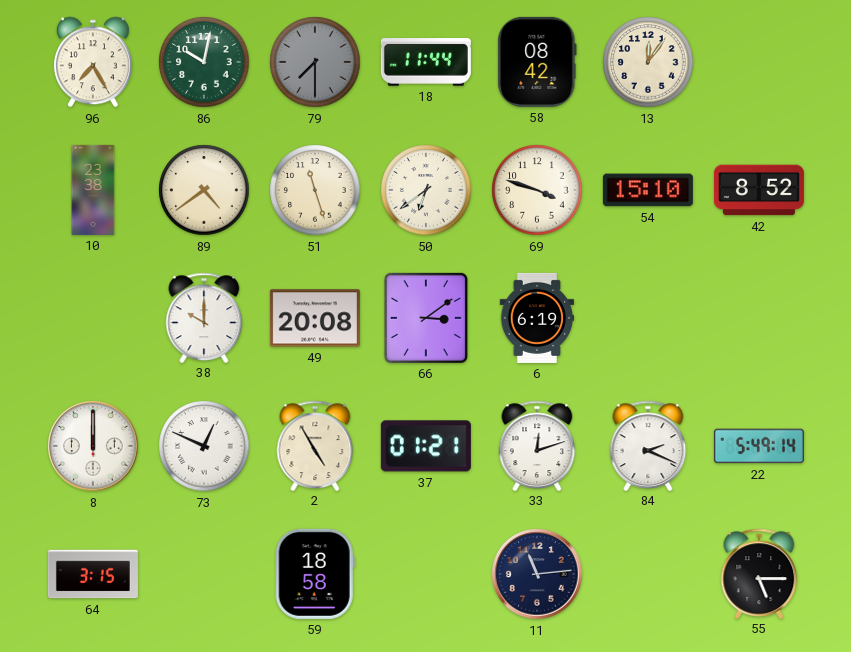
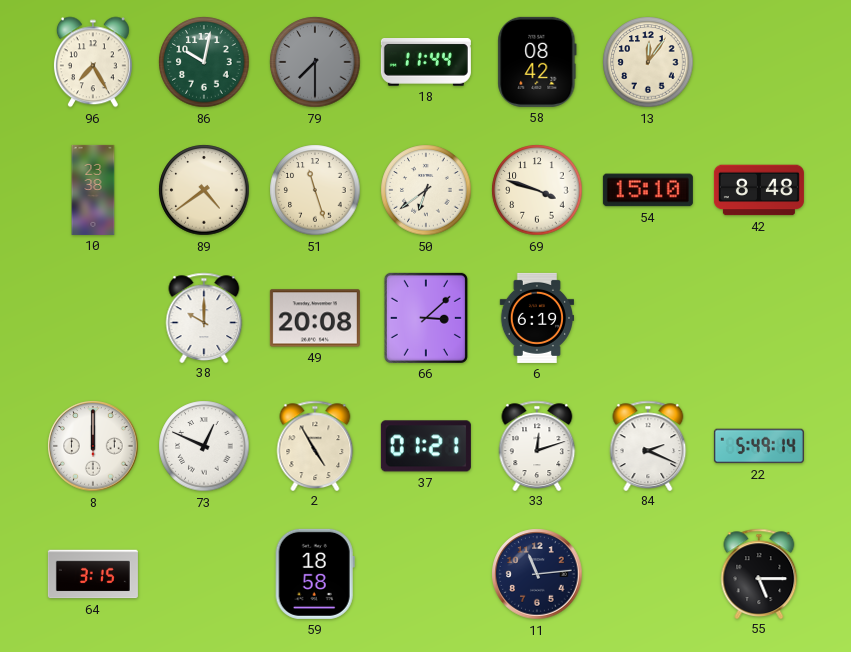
42: 8:52 -> 8:48
66: 3:09 -> 3:08
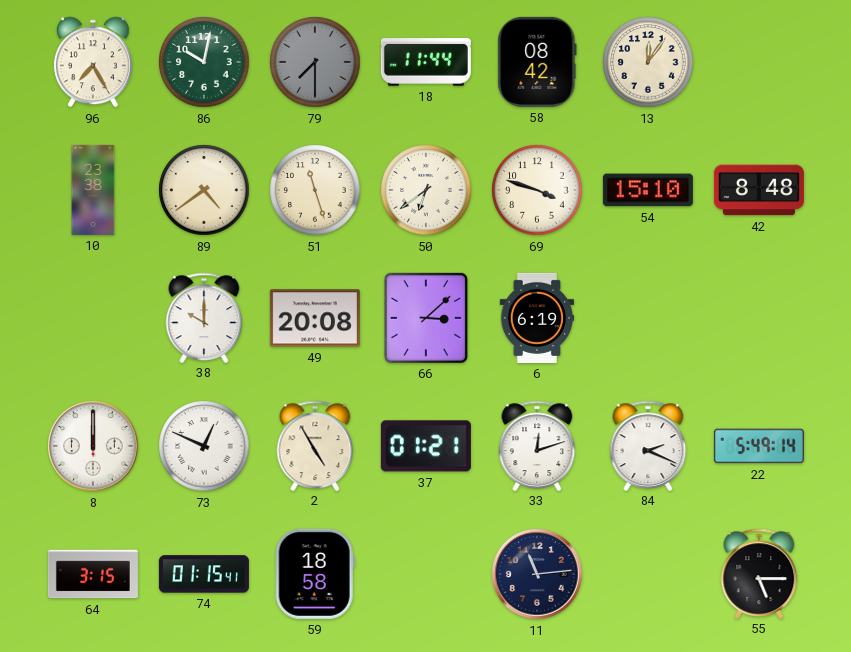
74: none -> 01:15
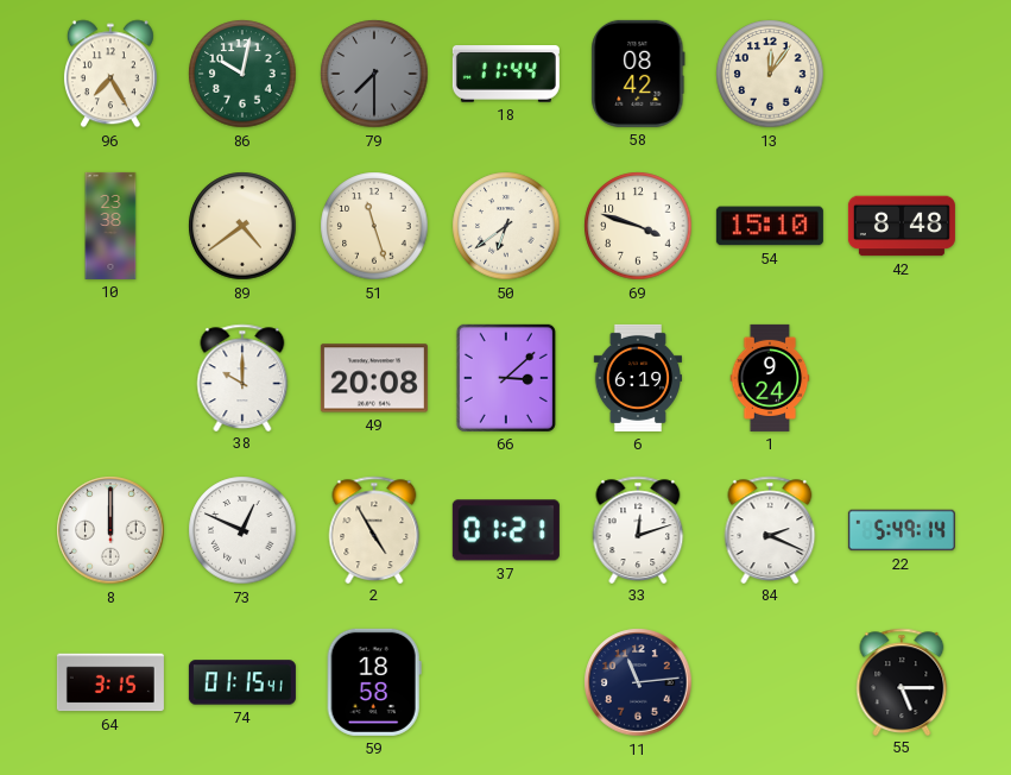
1: none -> 9:24
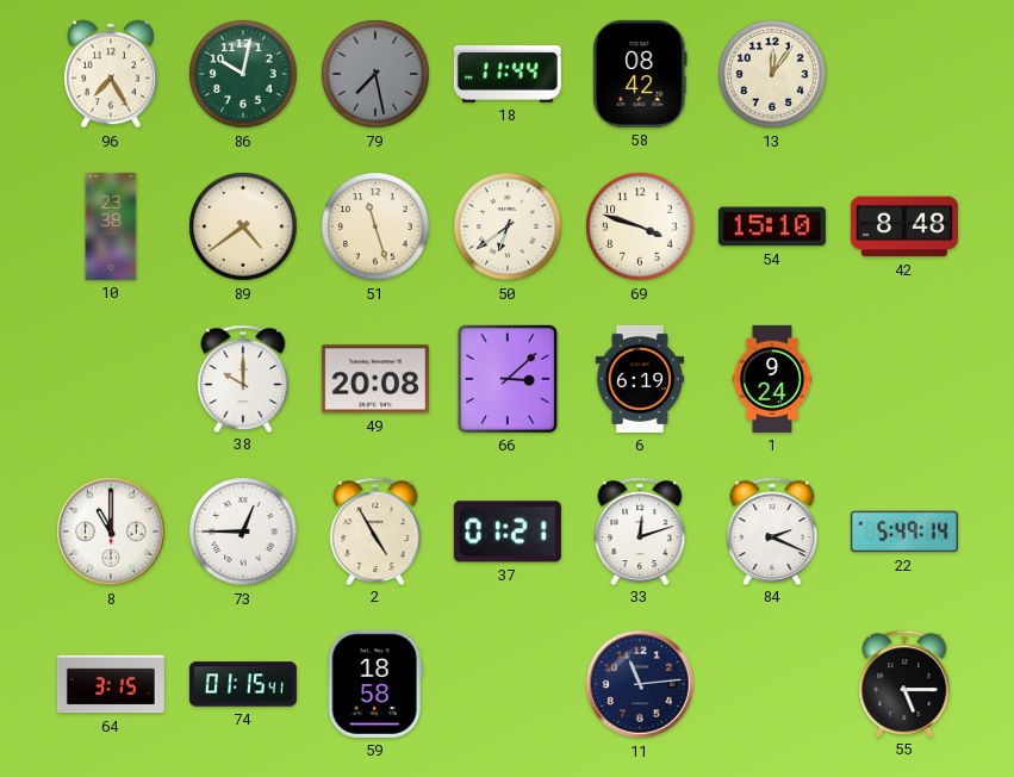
79: 7:30 -> 7:28
8: 12:00 -> 11:00
73: 12:49 -> 12:45
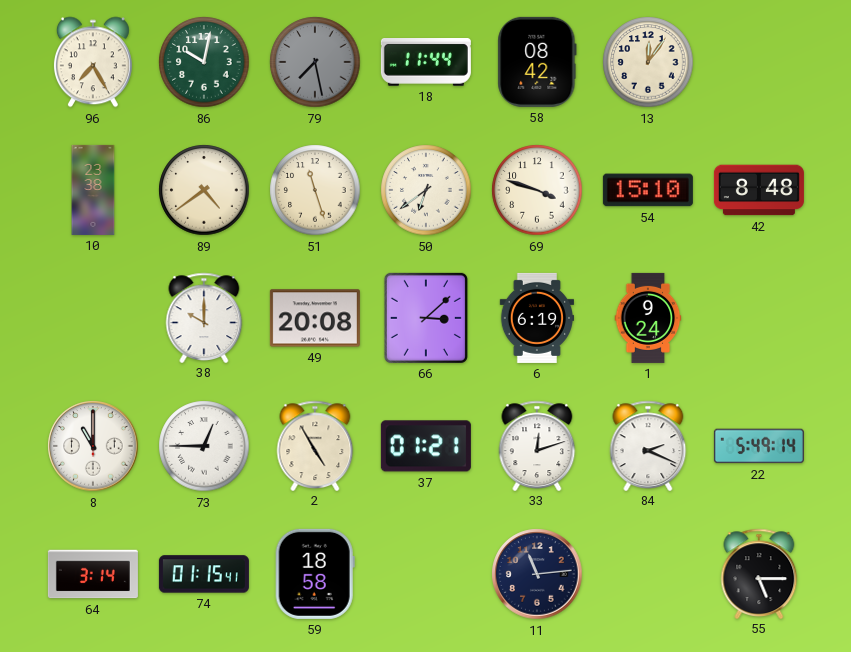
64: 3:15 -> 3:14
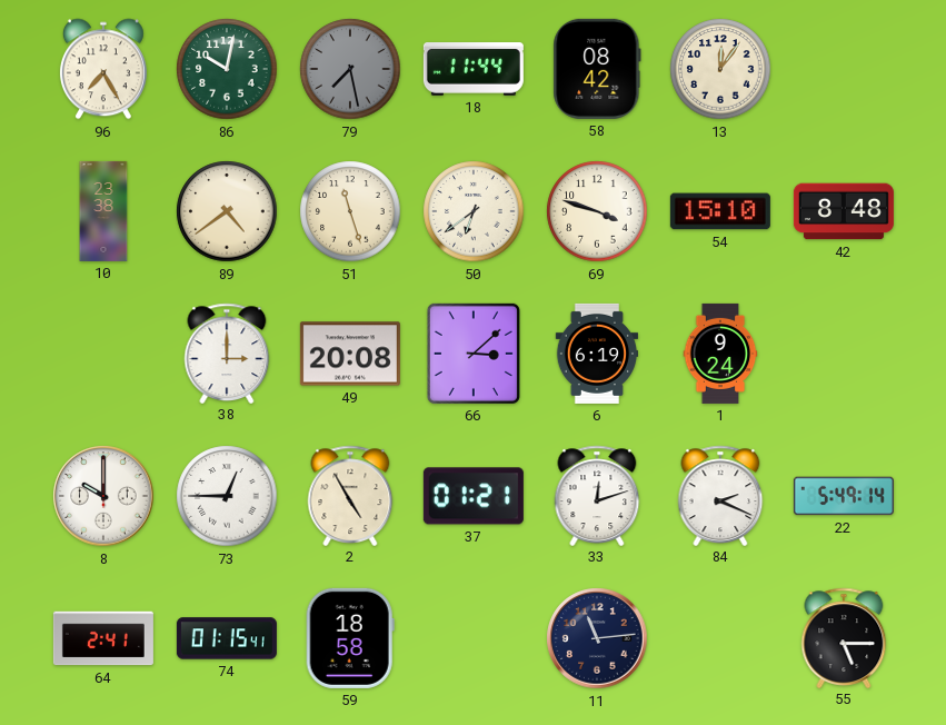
38: 10:00 -> 3:00
8: 11:00 -> 10:00
64: 3:14 -> 2:41
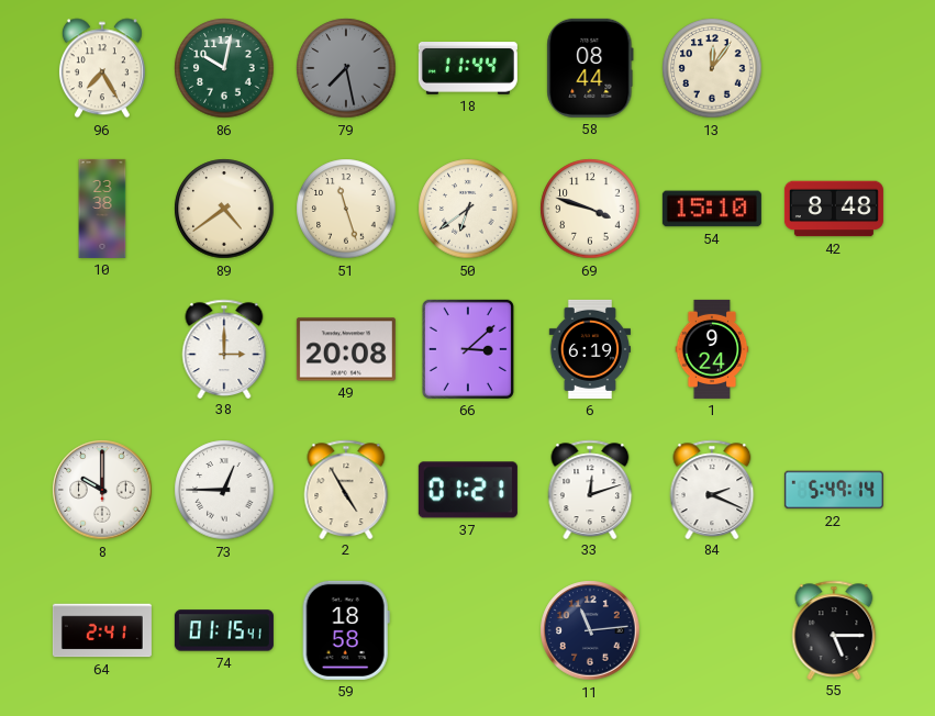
58: 08:42 -> 08:44
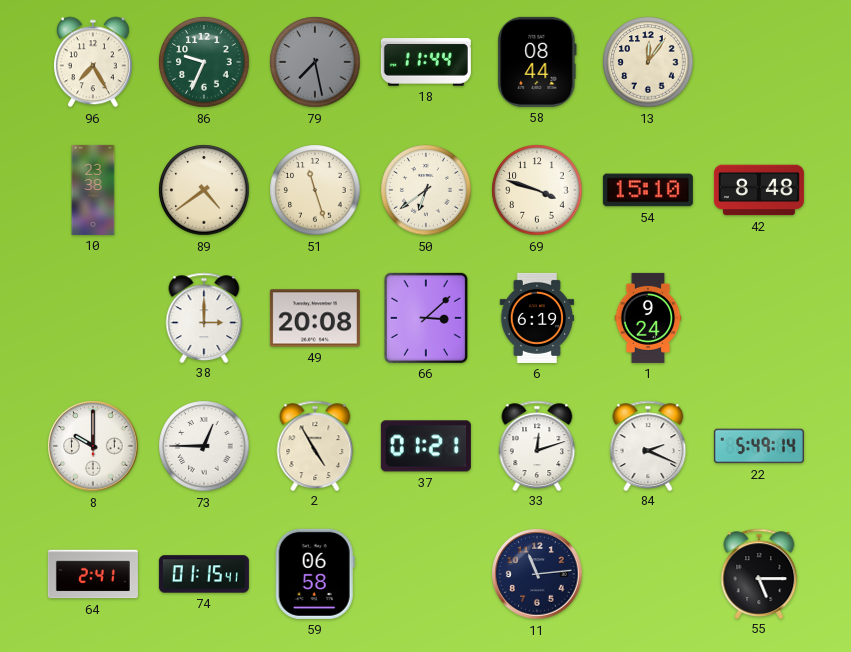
86: 10:02 -> 9:34
59: 18:58 -> 06:58
